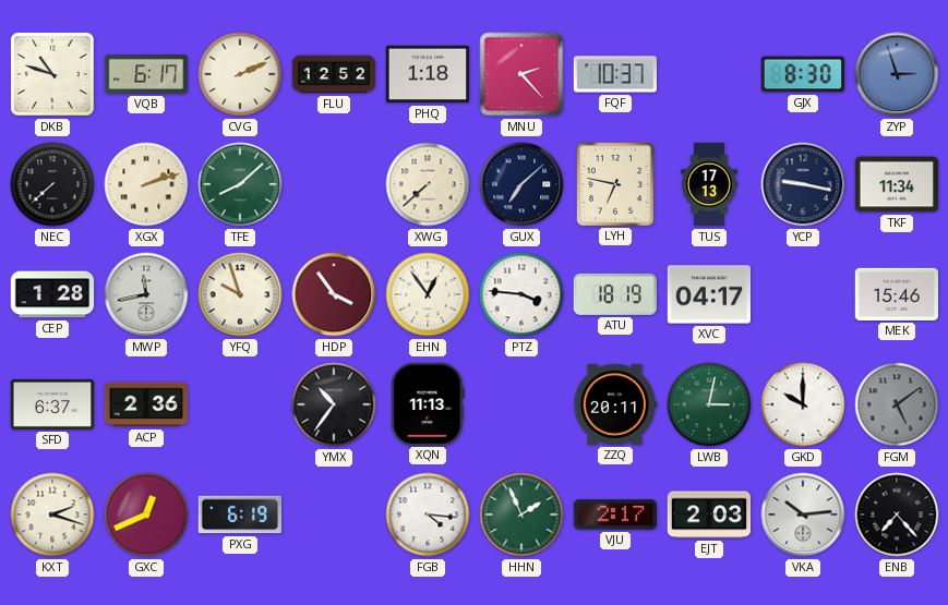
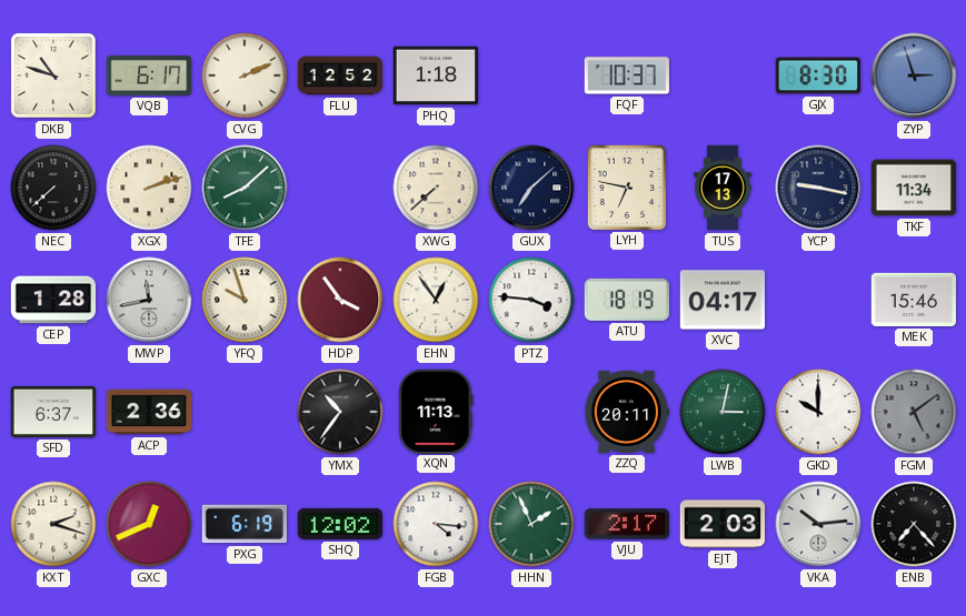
MNU: 2:23 -> none
SHQ: none -> 12:02
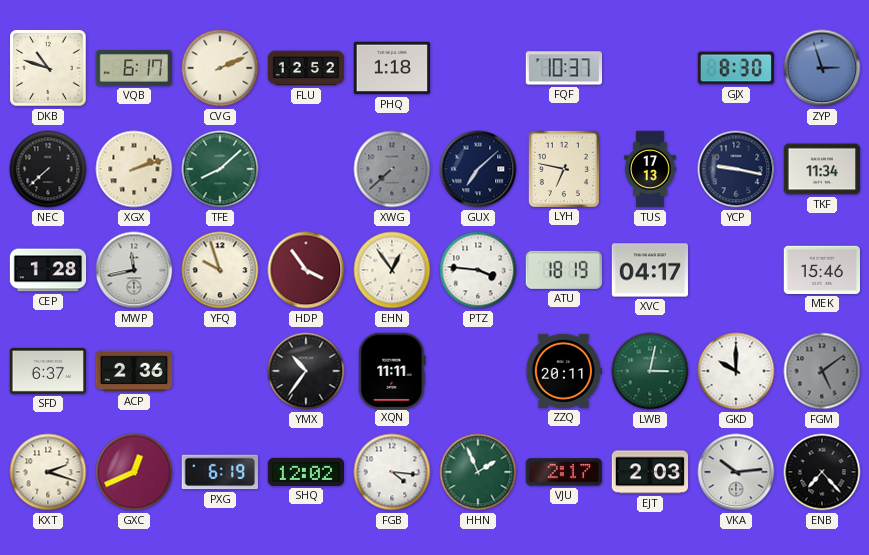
XWG dial: cream -> grey
XQN: 11:13 -> 11:11
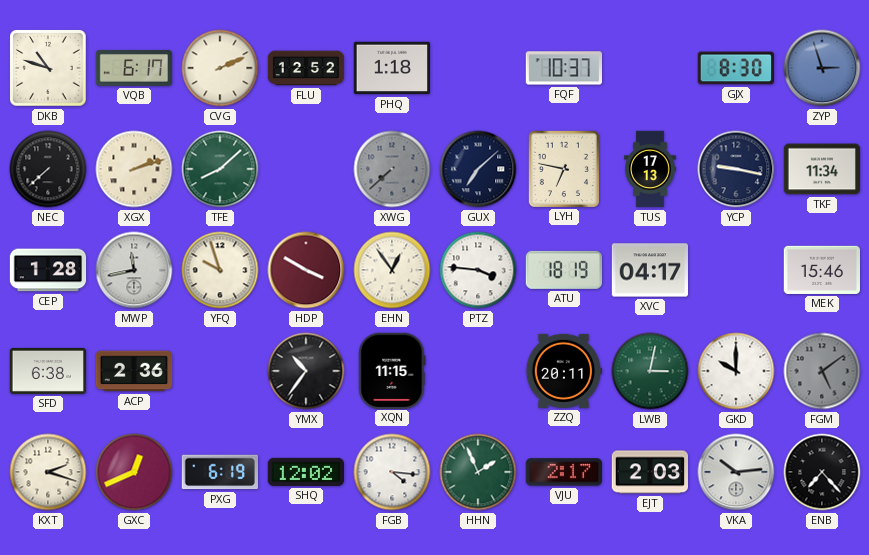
HDP: 3:54 -> 3:50
SFD: 6:37 -> 6:38
XQN: 11:11 -> 11:15
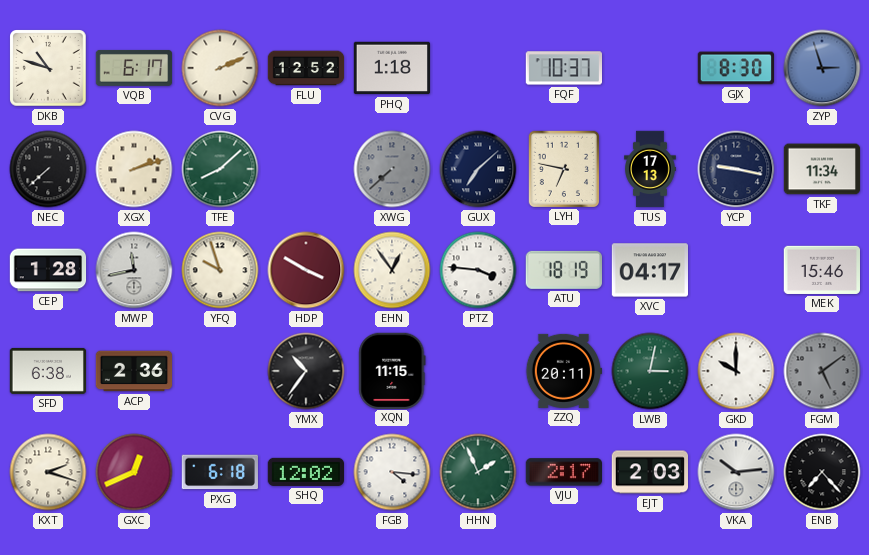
PXG: 6:19 -> 6:18
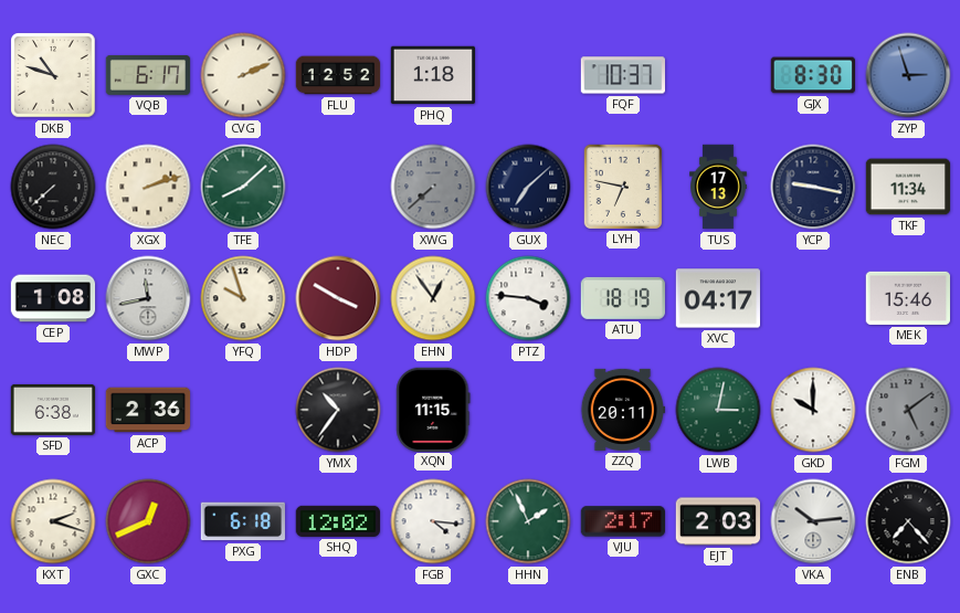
CEP: 1:28 -> 1:08
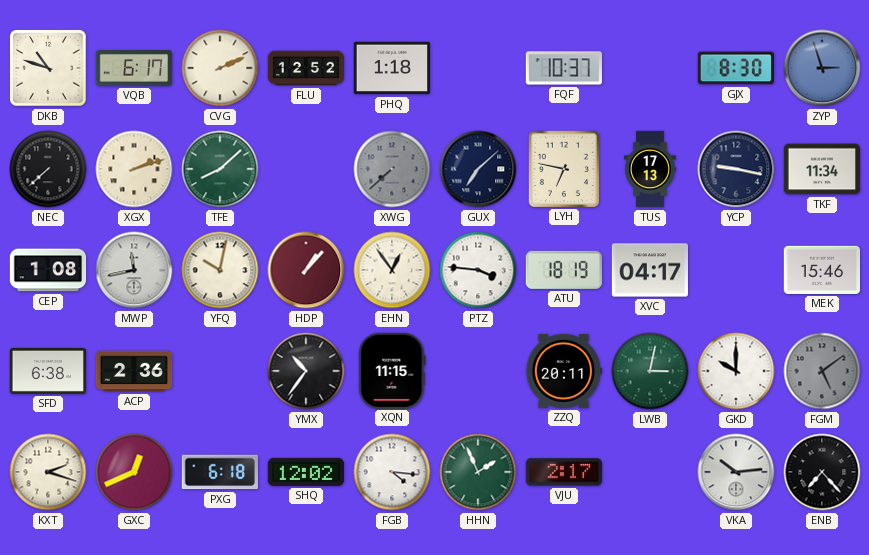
YFQ: 9:57 -> 10:02
HDP: 3:50 -> 1:07
EJT: 2:03 -> none
